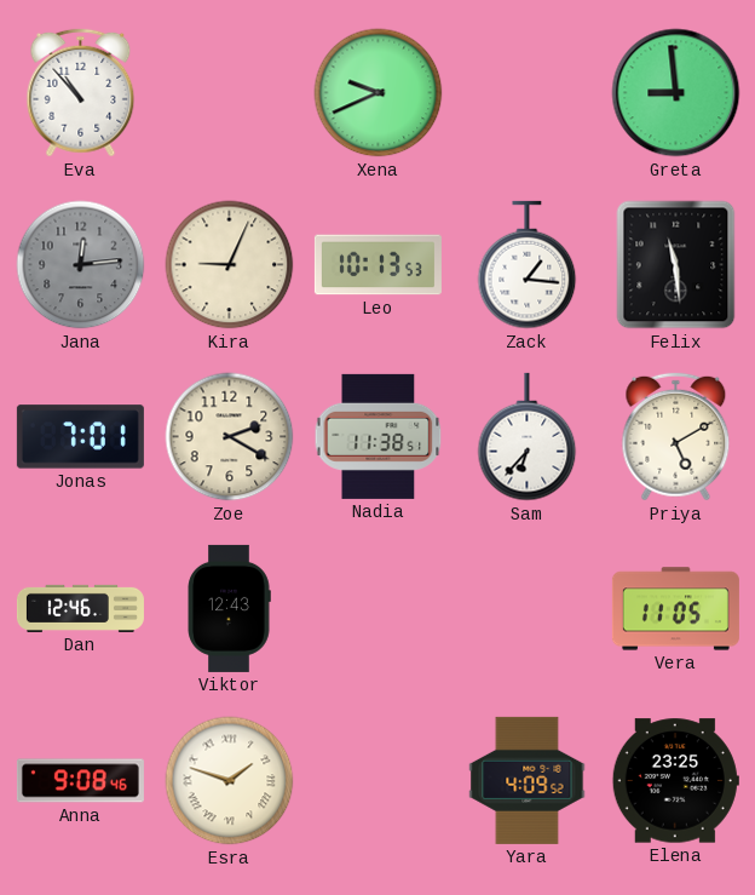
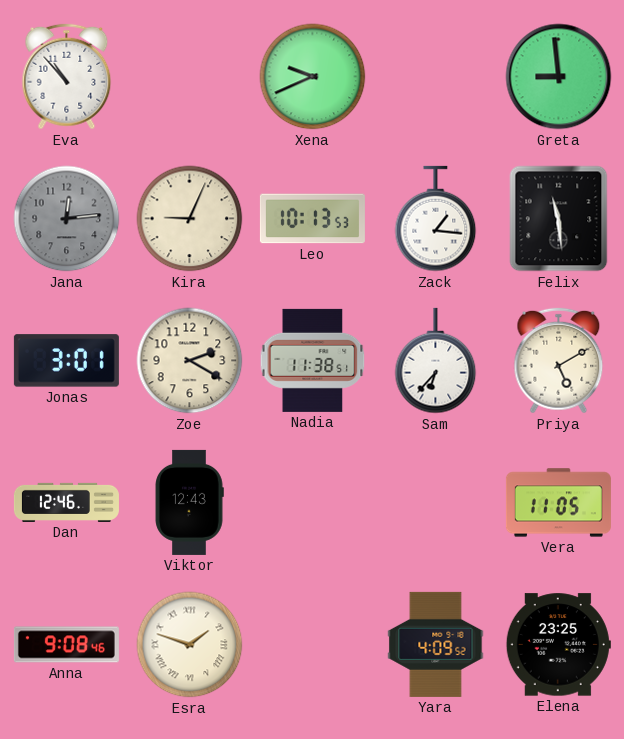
Jonas: 7:01 -> 3:01
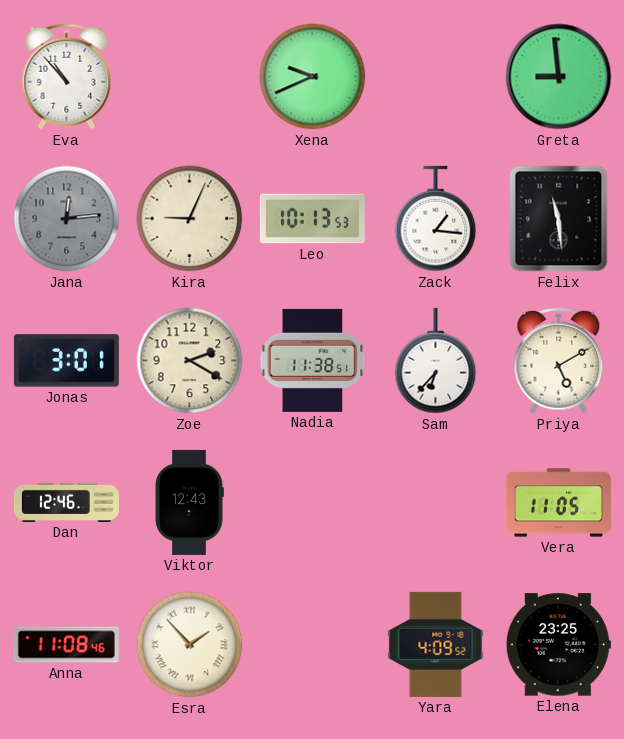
Anna: 9:08 -> 11:08
Esra: 1:48 -> 1:53
